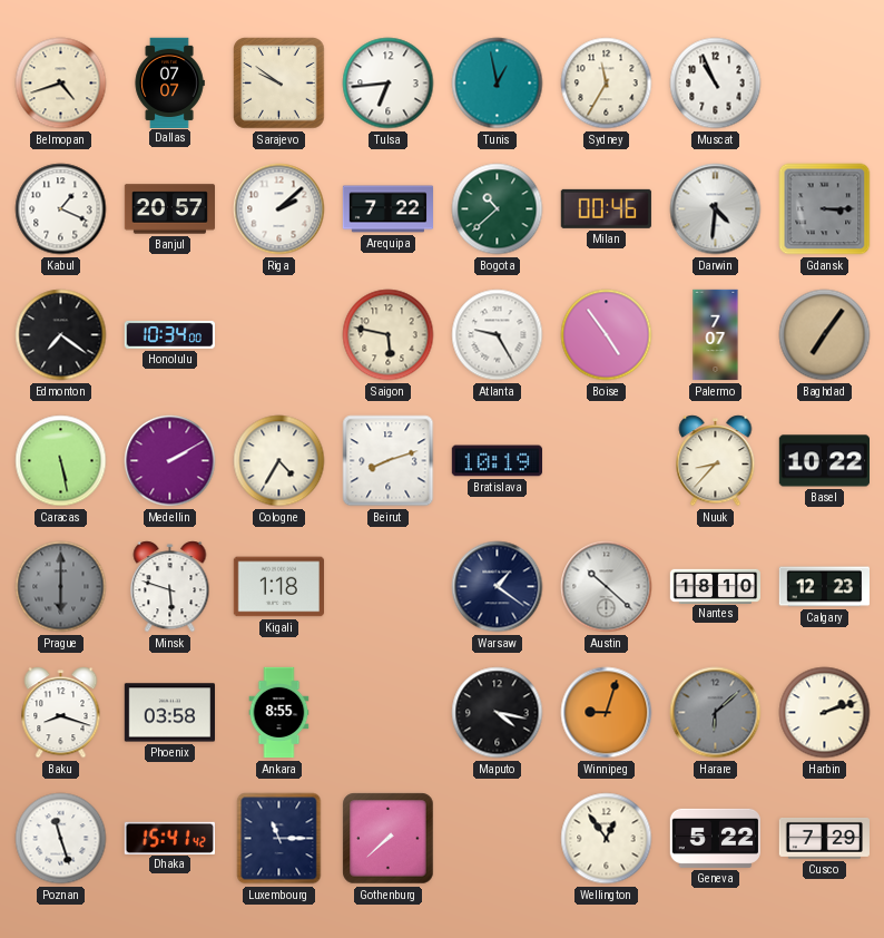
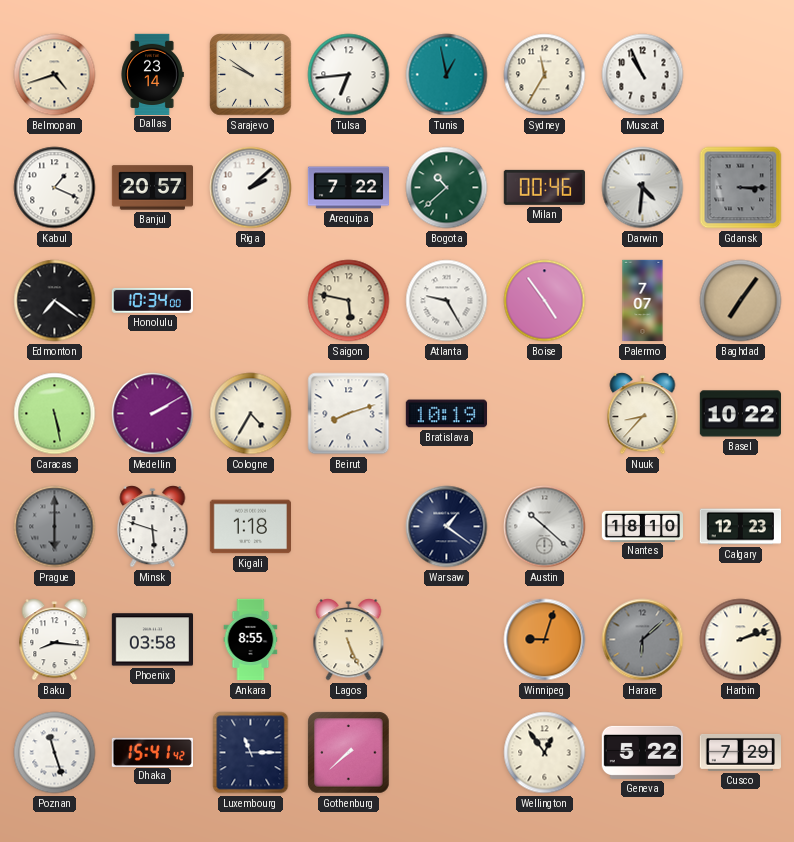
Dallas: 07:07 -> 23:14
Baku: 8:18 -> 8:16
Lagos: none -> 5:26
Maputo: 4:17 -> none
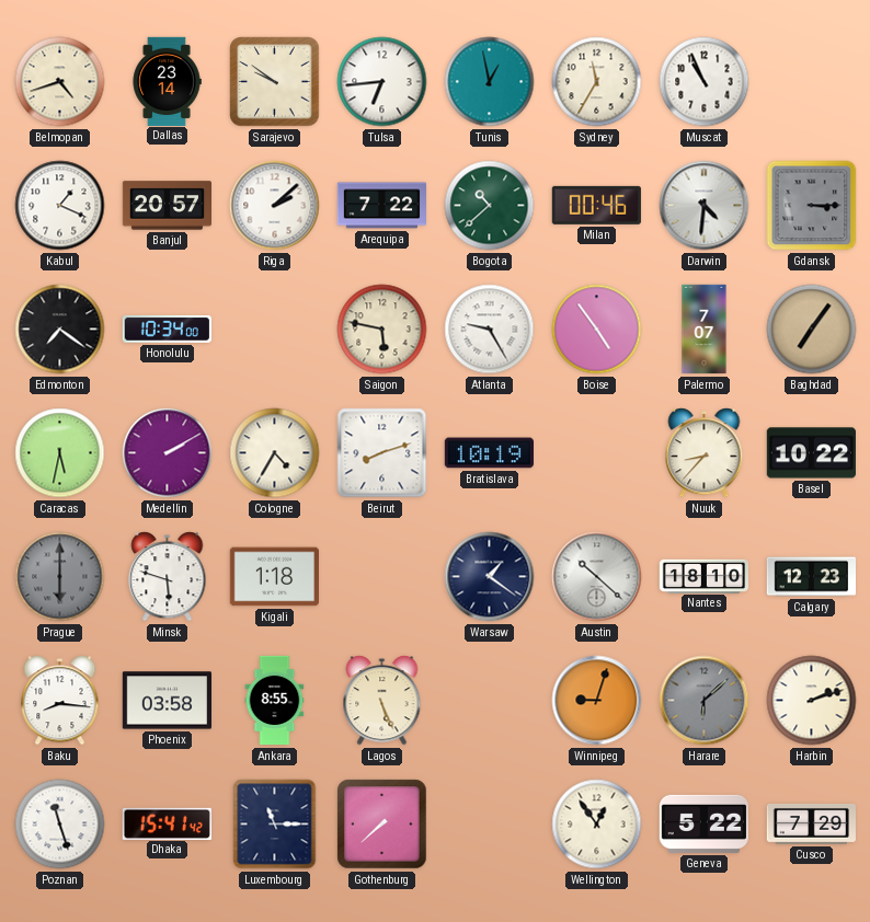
Caracas: 5:28 -> 5:32
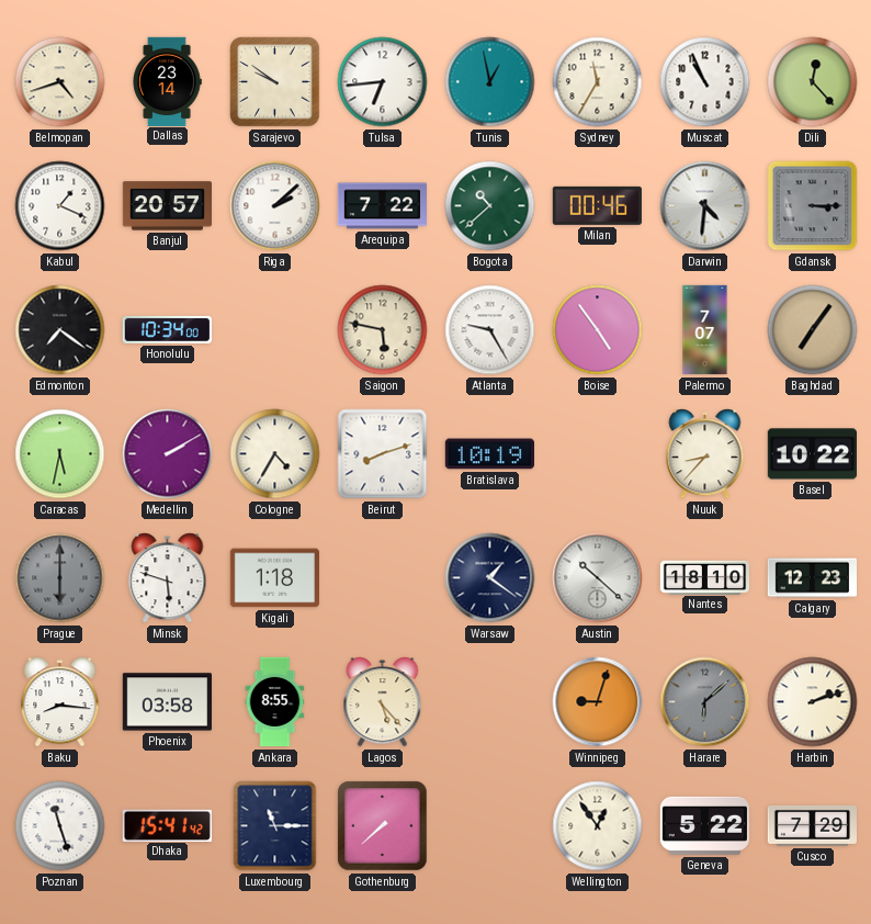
Dili: none -> 12:23
Lagos: 5:26 -> 5:23
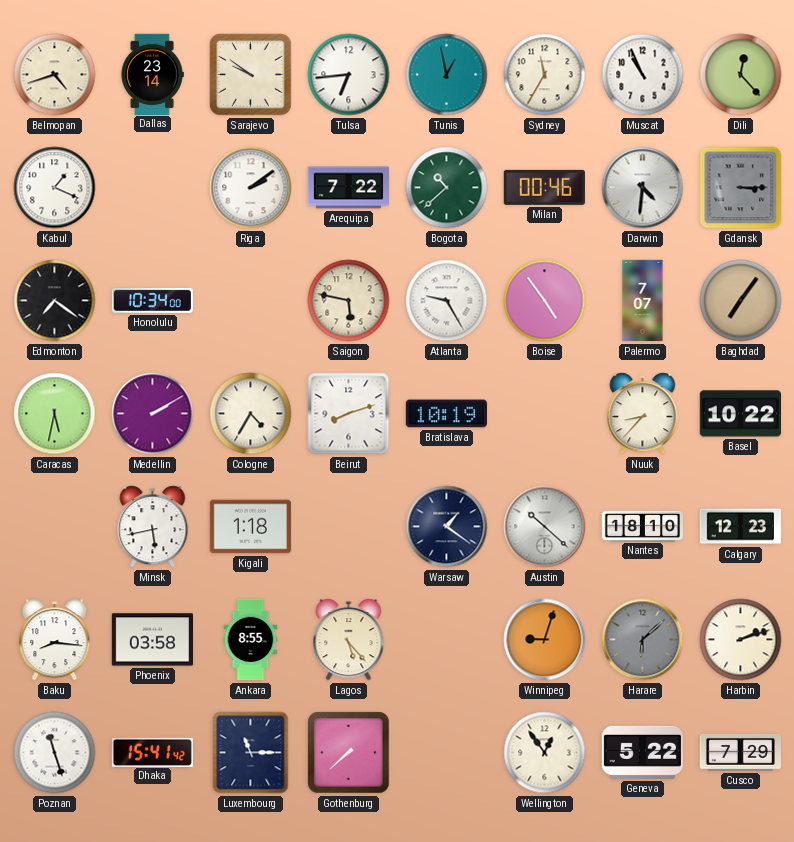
Banjul: 20:57 -> none
Riga: 2:08 -> 2:09
Prague: 6:00 -> none
Minsk: 5:48 -> 5:43
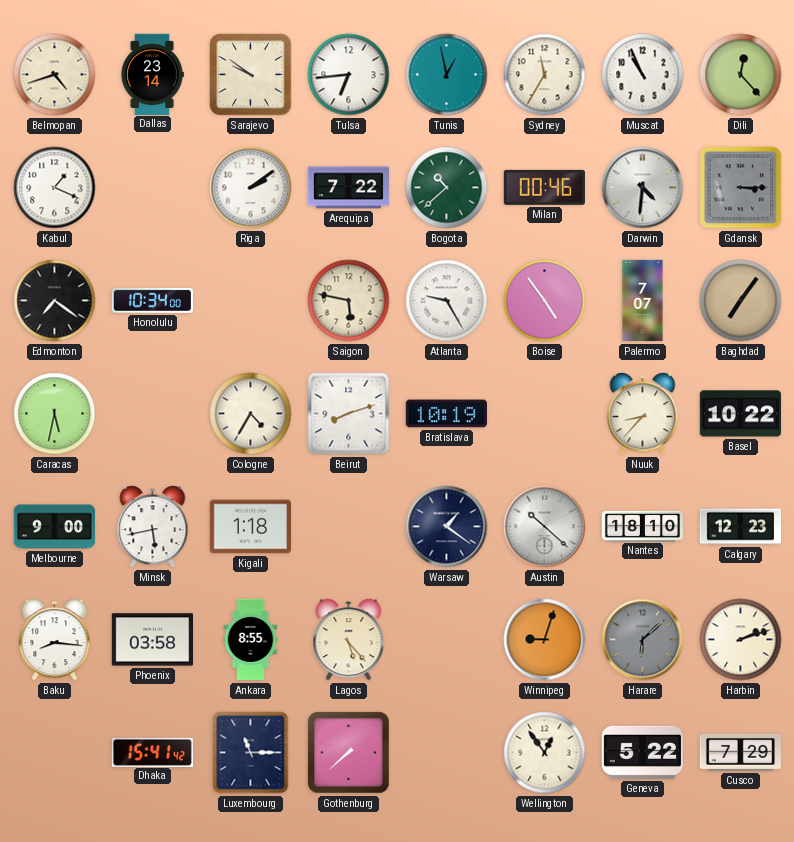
Medellin: 2:10 -> none
Melbourne: none -> 9:00
Poznan: 11:27 -> none
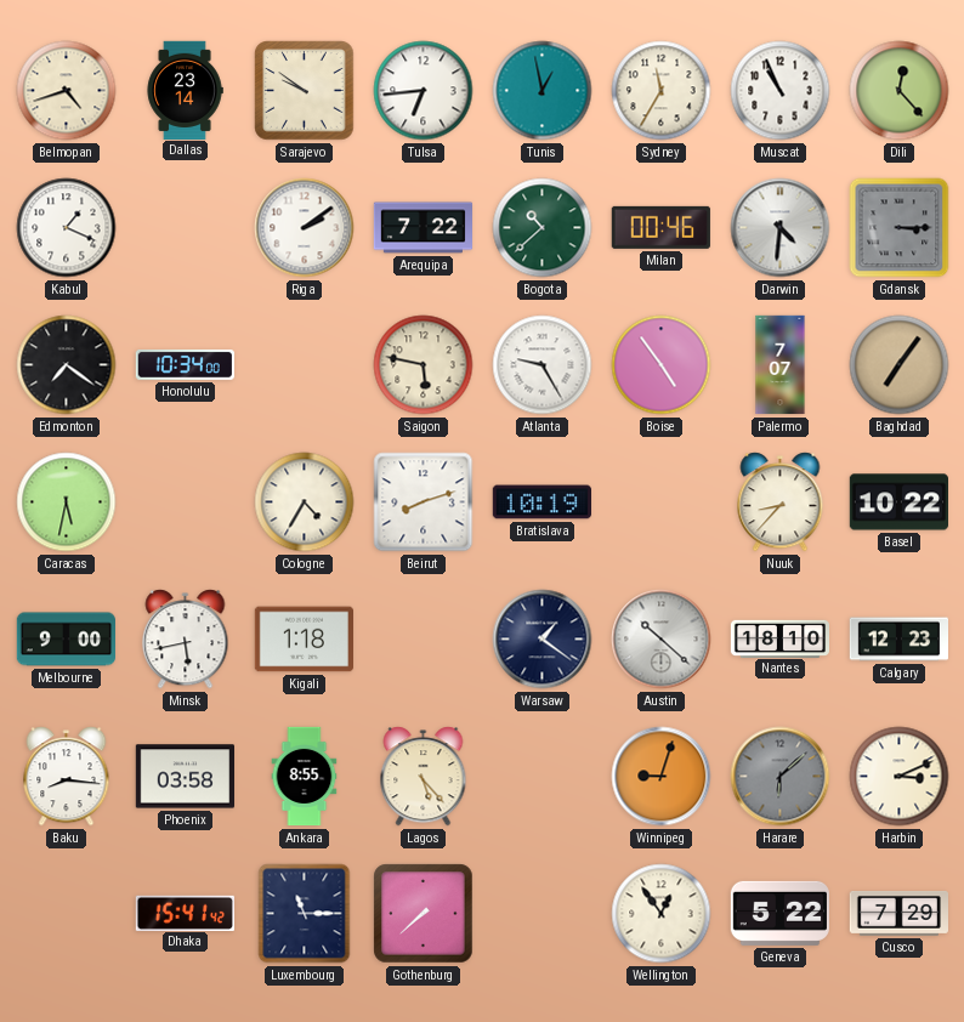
Harbin: 2:12 -> 3:11
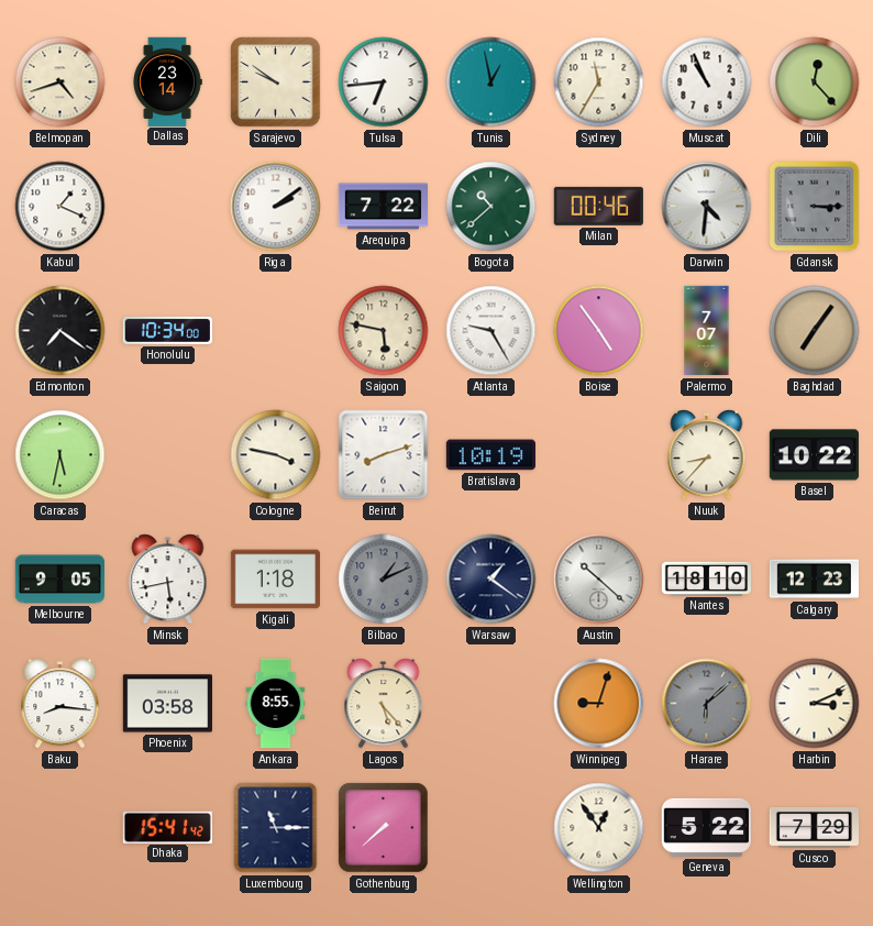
Cologne: 4:35 -> 3:47
Melbourne: 9:00 -> 9:05
Bilbao: none -> 1:11
